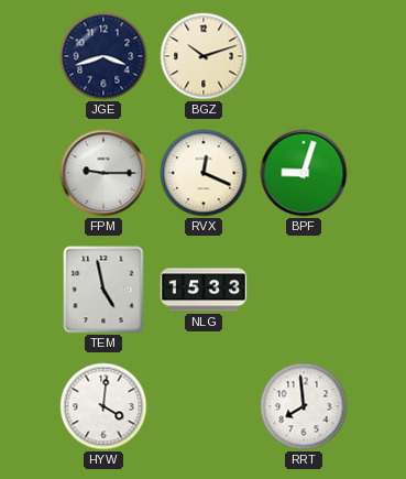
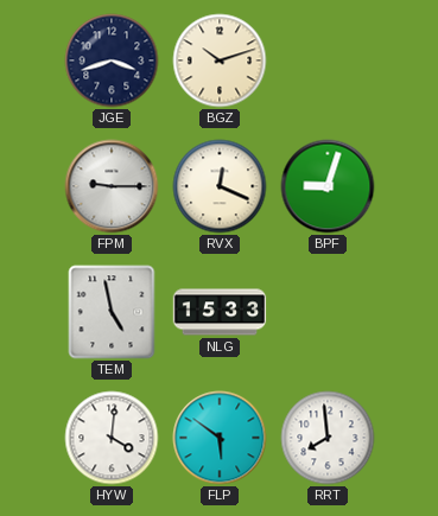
FLP: none -> 5:51
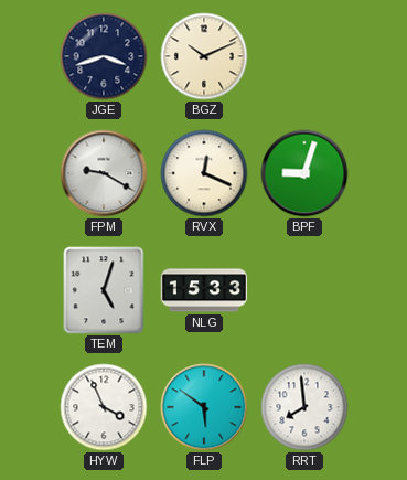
BGZ: 10:12 -> 10:11
FPM: 9:15 -> 9:20
TEM: 4:58 -> 5:03
HYW: 4:01 -> 3:56
